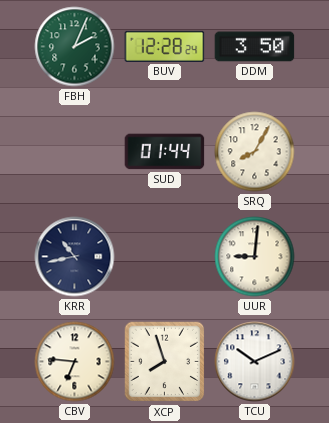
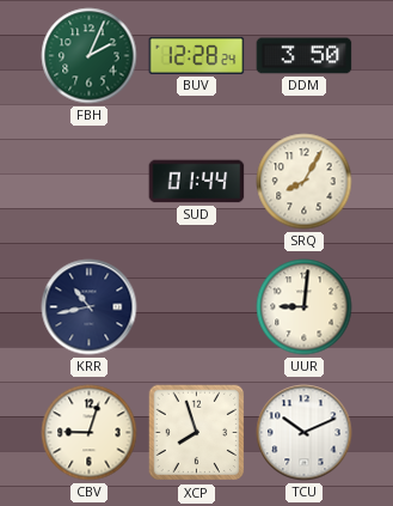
CBV: 6:46 -> 9:03
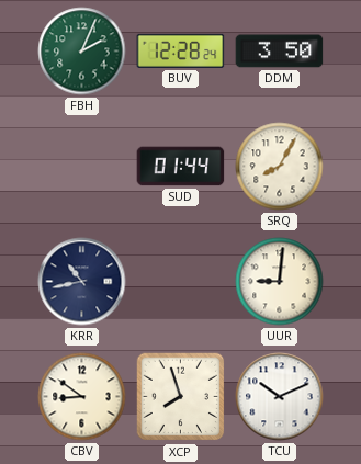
CBV: 9:03 -> 8:51
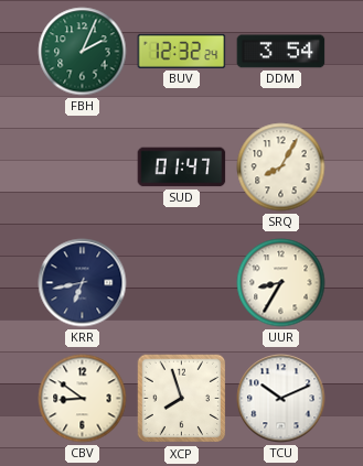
BUV: 12:28 -> 12:32
DDM: 3:50 -> 3:54
SUD: 01:44 -> 01:47
KRR: 10:43 -> 6:43
UUR: 9:01 -> 8:35
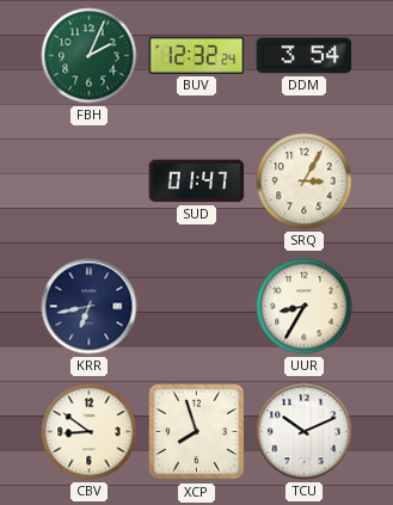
SRQ: 8:05 -> 3:05
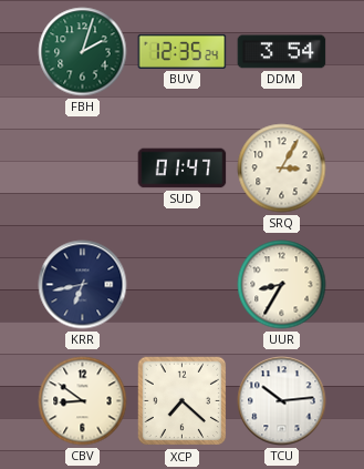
FBH: 2:04 -> 2:03
BUV: 12:32 -> 12:35
XCP: 7:57 -> 7:22
TCU: 10:11 -> 10:14
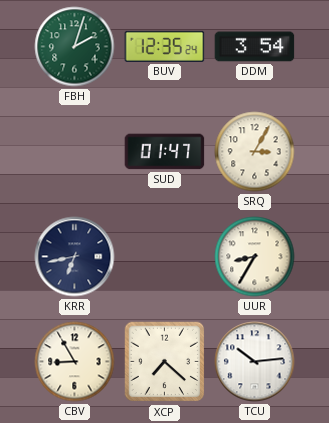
CBV: 8:51 -> 8:55
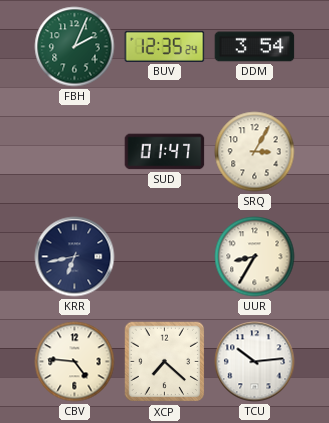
FBH: 2:03 -> 2:04
CBV: 8:55 -> 4:46
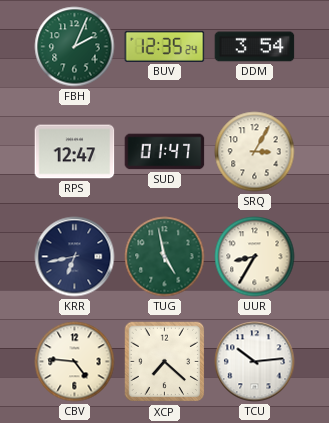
RPS: none -> 12:47
TUG: none -> 4:58
